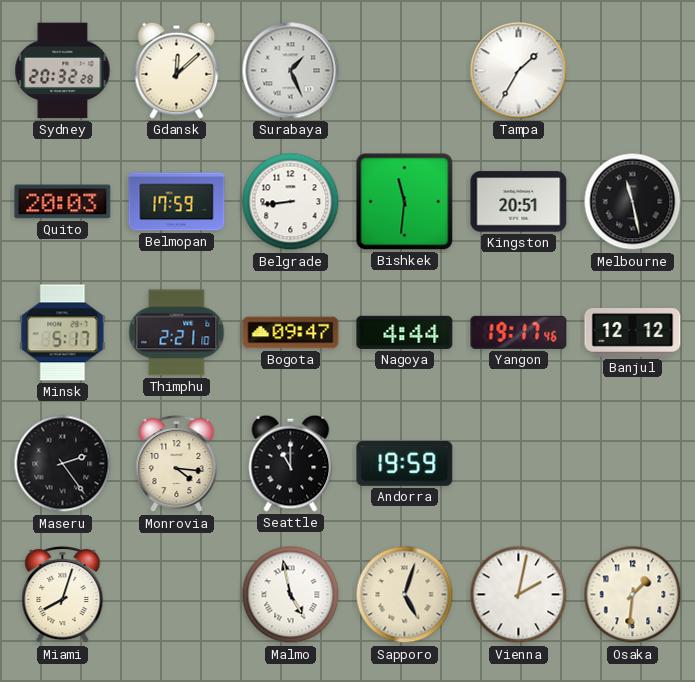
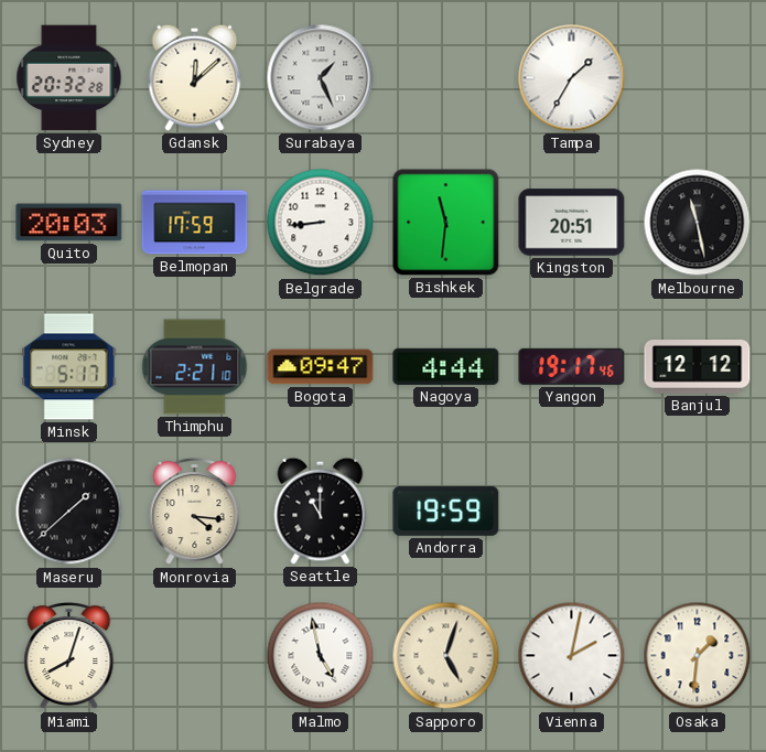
Maseru: 2:24 -> 1:38
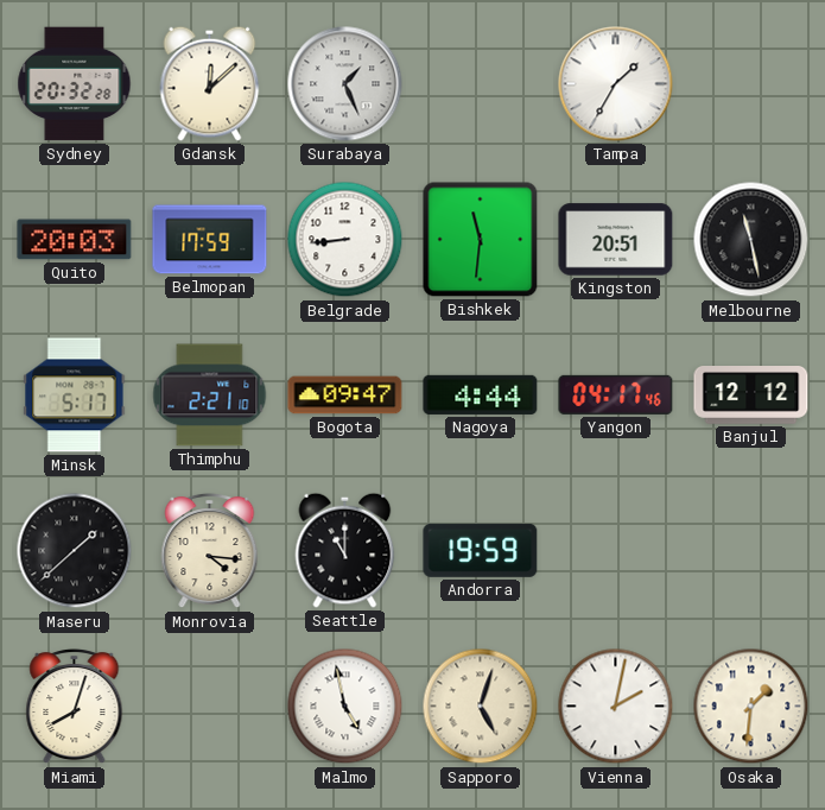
Yangon: 19:17 -> 04:17
